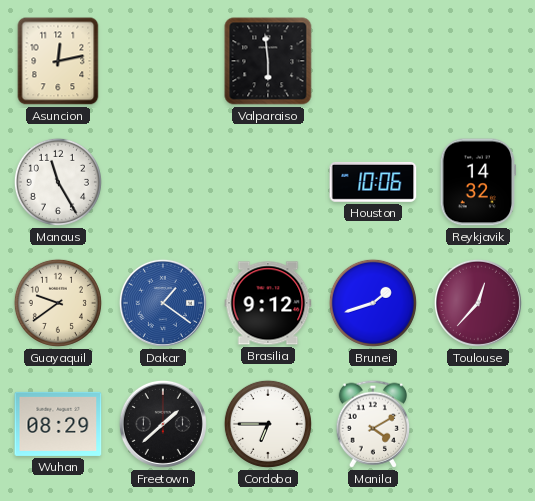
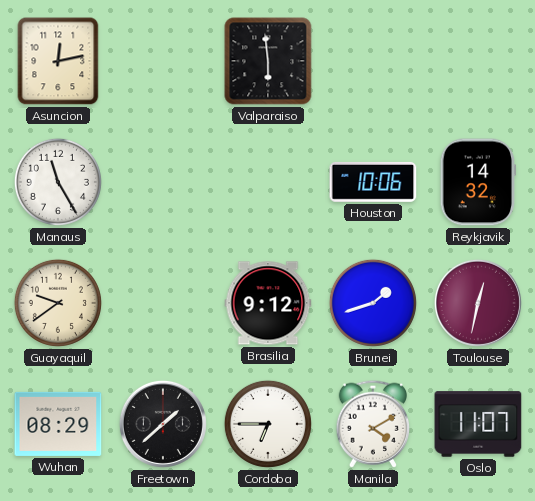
Dakar: 1:21 -> none
Toulouse: 12:37 -> 12:32
Oslo: none -> 11:07
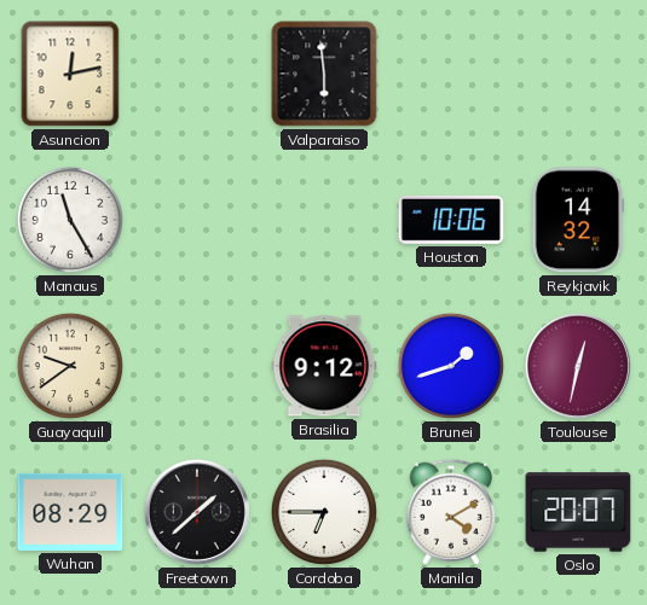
Oslo: 11:07 -> 20:07
